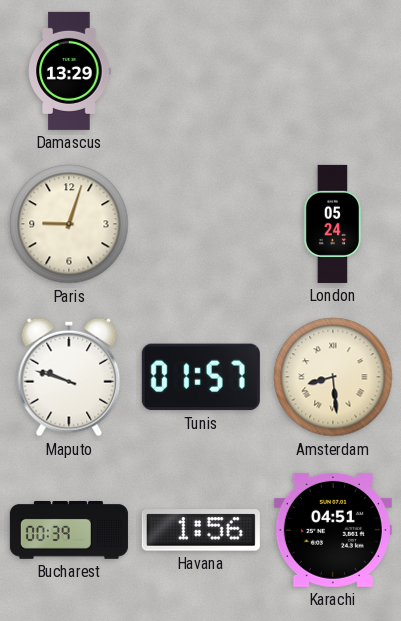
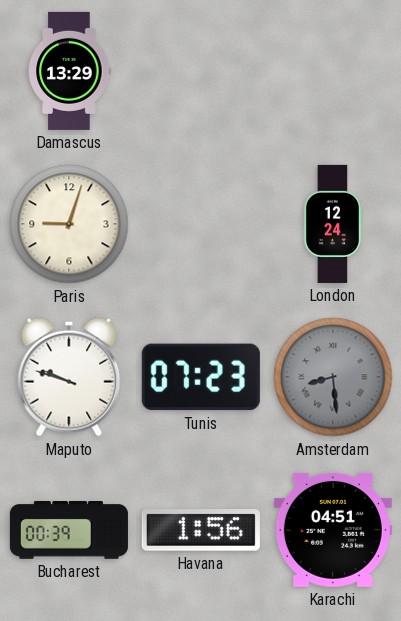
London: 05:24 -> 12:24
Tunis: 01:57 -> 07:23
Amsterdam dial: cream -> grey
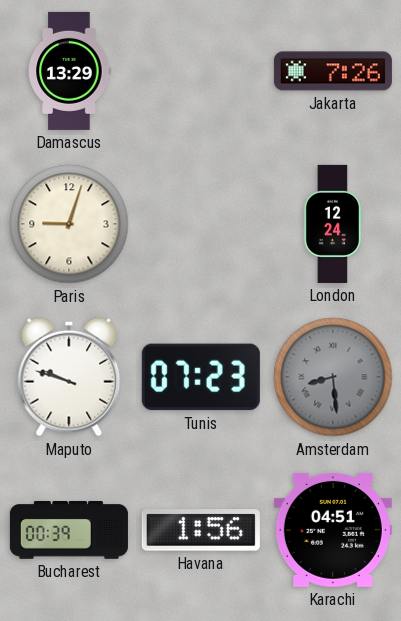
Jakarta: none -> 7:26
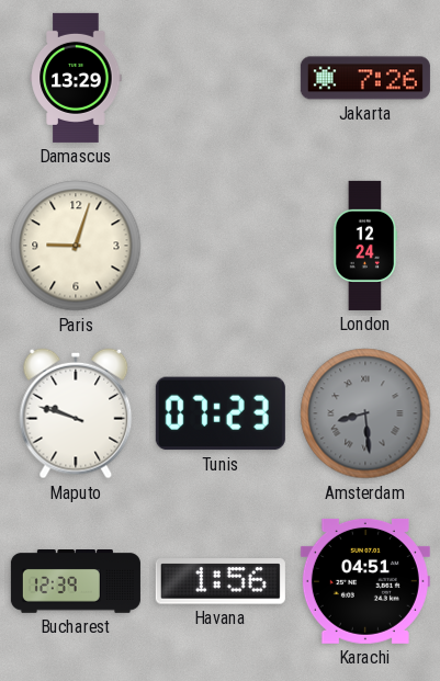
Bucharest: 00:39 -> 12:39
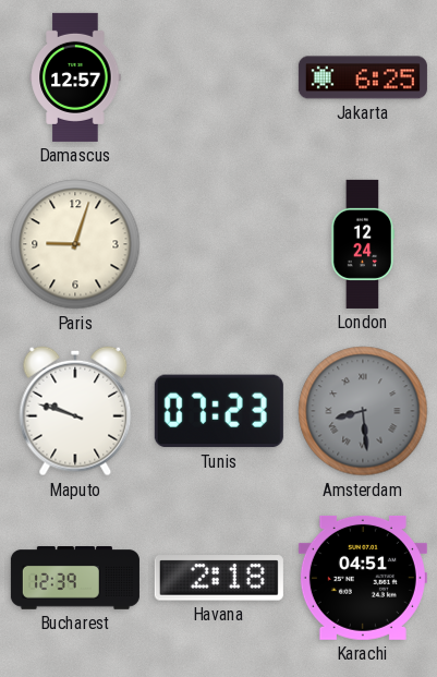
Damascus: 13:29 -> 12:57
Jakarta: 7:26 -> 6:25
Havana: 1:56 -> 2:18
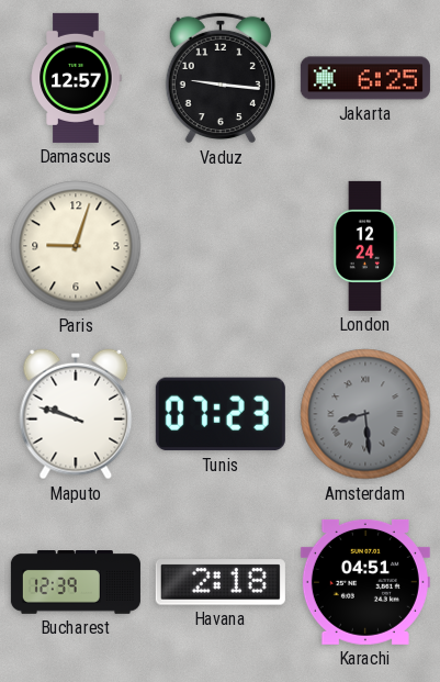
Vaduz: none -> 9:16
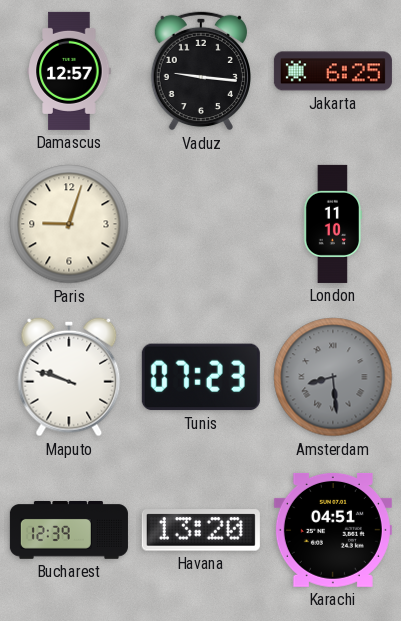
London: 12:24 -> 11:10
Havana: 2:18 -> 13:20
